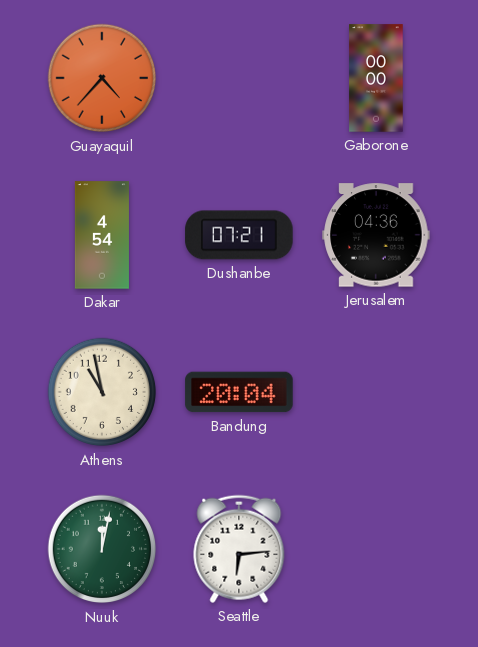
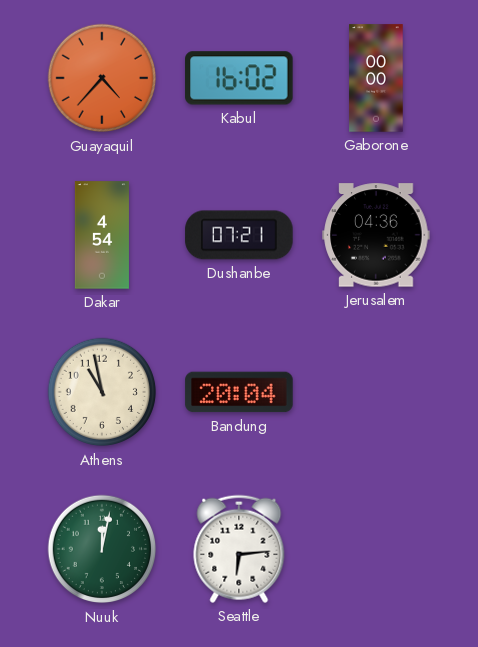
Kabul: none -> 16:02
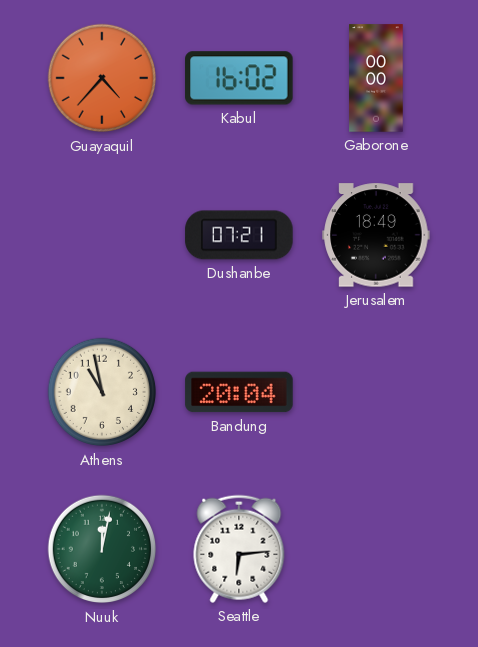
Dakar: 4:54 -> none
Jerusalem: 04:36 -> 18:49
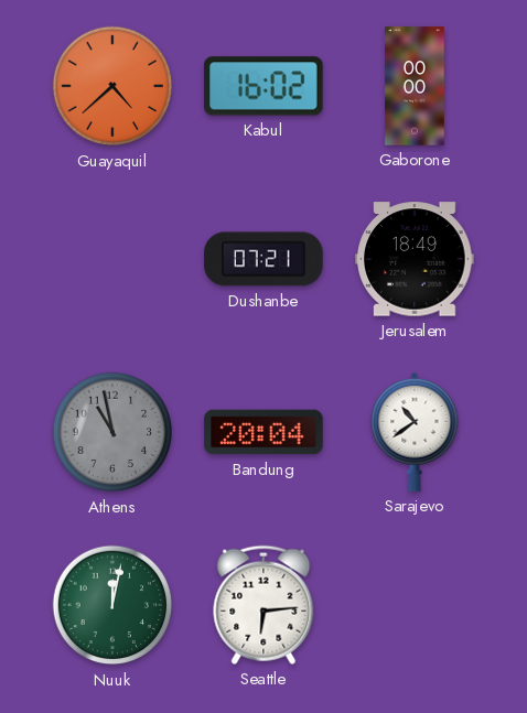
Guayaquil: 4:37 -> 4:38
Athens dial: cream -> grey
Sarajevo: none -> 10:39
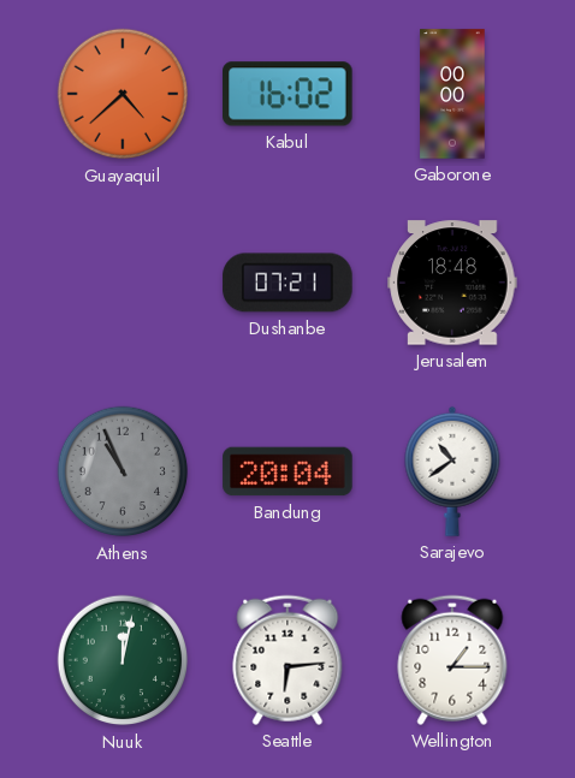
Jerusalem: 18:49 -> 18:48
Athens: 10:58 -> 10:56
Wellington: none -> 1:15
